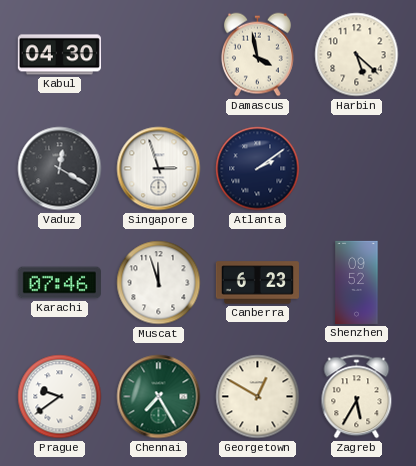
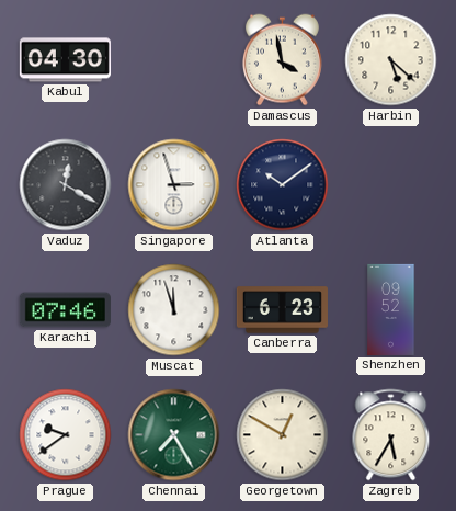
Atlanta: 2:09 -> 10:09
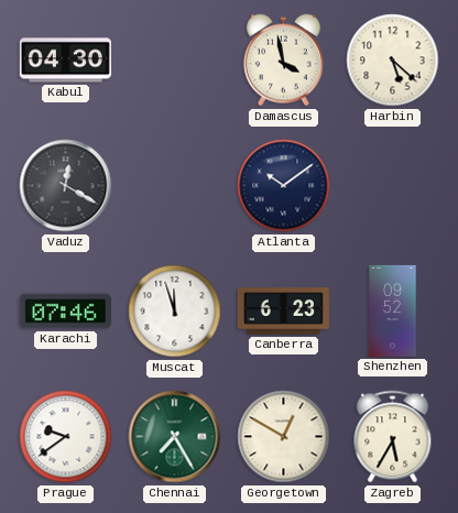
Singapore: 2:57 -> none
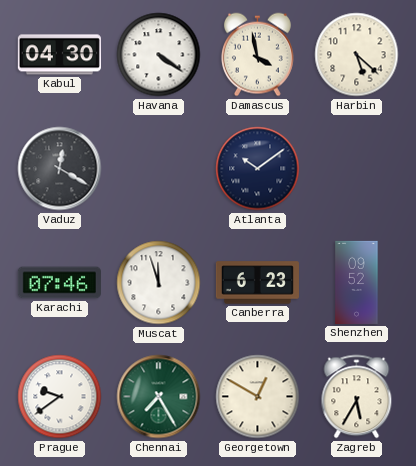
Havana: none -> 4:21
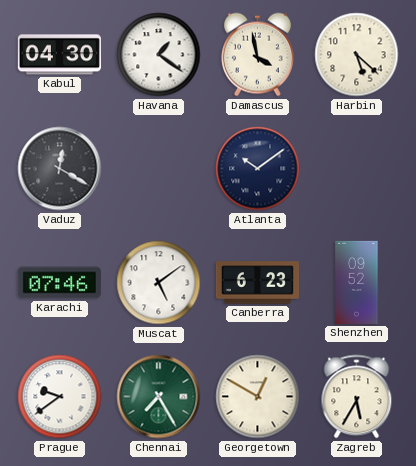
Havana: 4:21 -> 1:21
Muscat: 11:57 -> 5:09
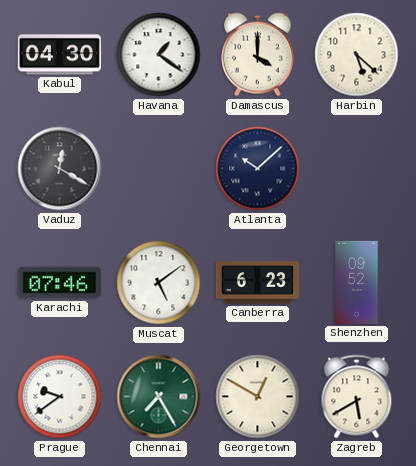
Damascus: 3:58 -> 4:00
Atlanta: 10:09 -> 10:08
Zagreb: 5:35 -> 5:40
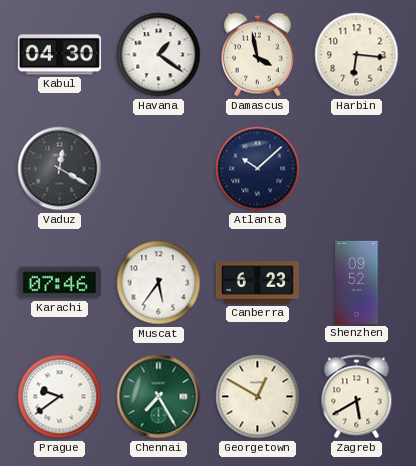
Damascus: 4:00 -> 3:58
Harbin: 5:22 -> 6:16
Muscat: 5:09 -> 5:36
